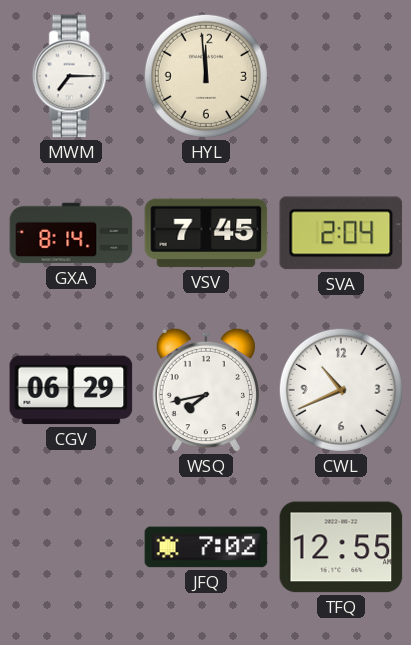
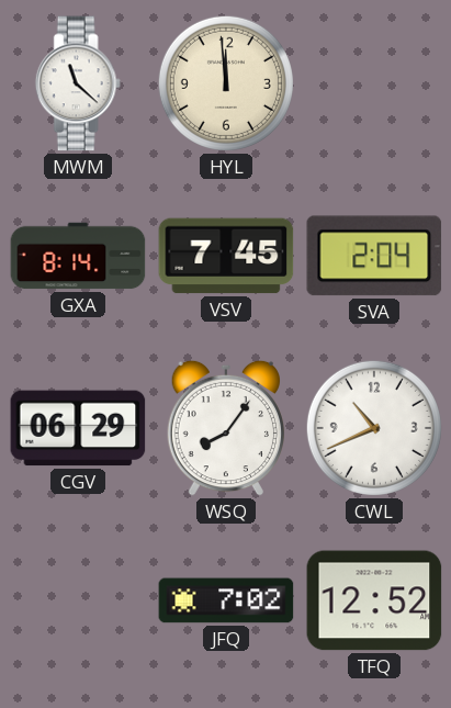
MWM: 7:15 -> 11:22
WSQ: 7:43 -> 8:06
TFQ: 12:55 -> 12:52
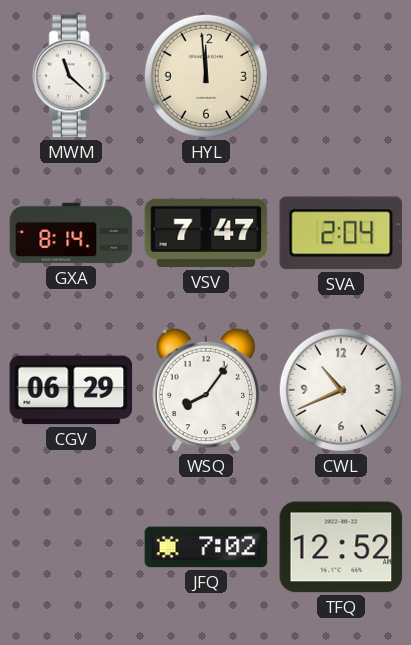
VSV: 7:45 -> 7:47
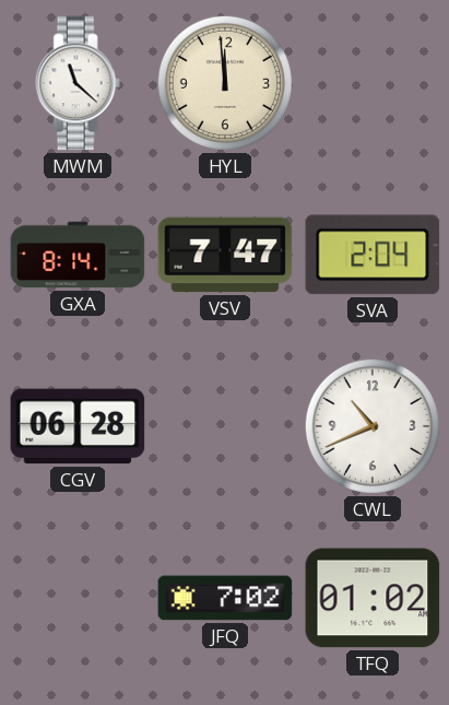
CGV: 06:29 -> 06:28
WSQ: 8:06 -> none
TFQ: 12:52 -> 01:02
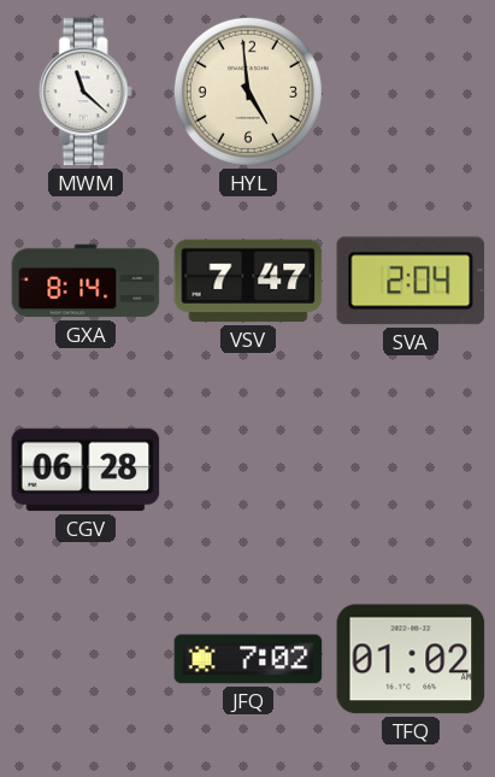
HYL: 11:59 -> 4:59
CWL: 10:41 -> none
